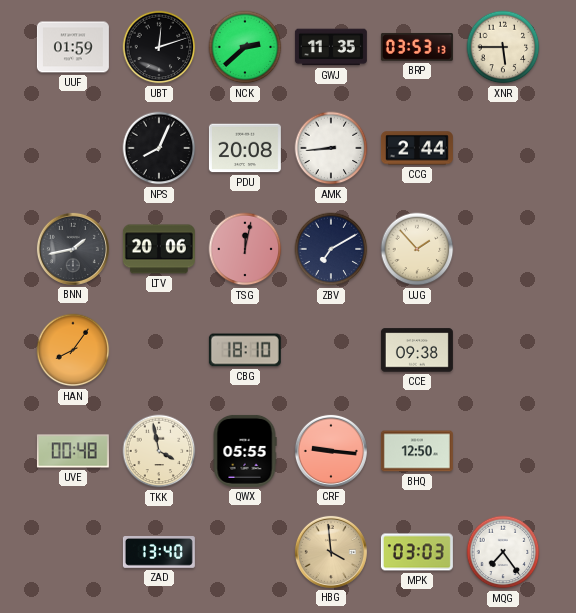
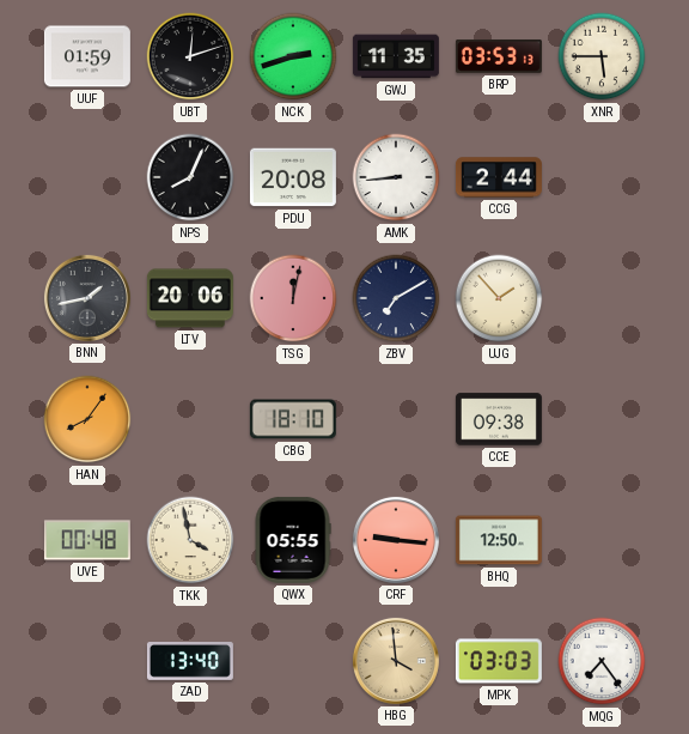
NCK: 2:38 -> 2:42
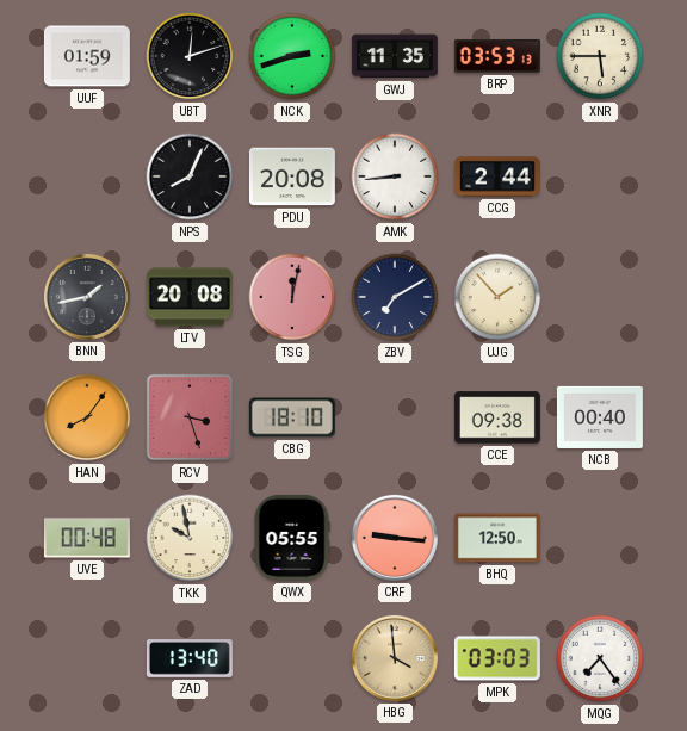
LTV: 20:06 -> 20:08
RCV: none -> 3:27
NCB: none -> 00:40
TKK: 3:58 -> 9:58
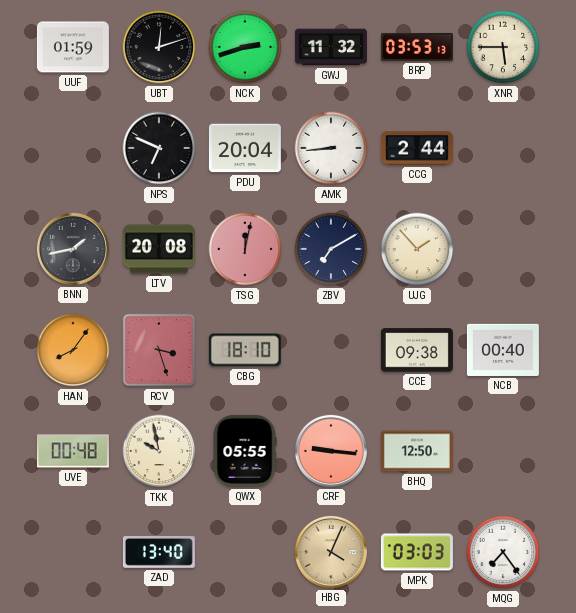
GWJ: 11:35 -> 11:32
NPS: 8:04 -> 6:49
PDU: 20:08 -> 20:04
HBG: 3:59 -> 4:04
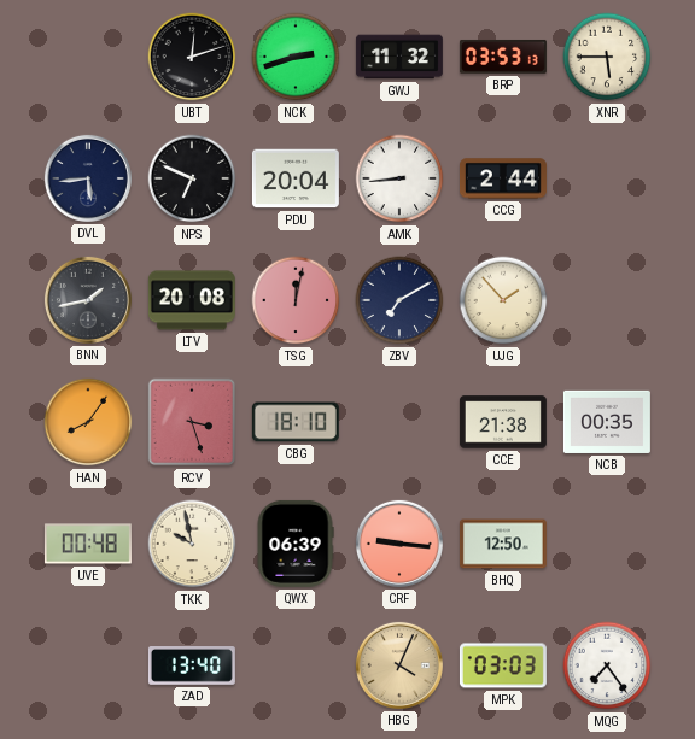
UUF: 01:59 -> none
DVL: none -> 5:44
CCE: 09:38 -> 21:38
NCB: 00:40 -> 00:35
QWX: 05:55 -> 06:39
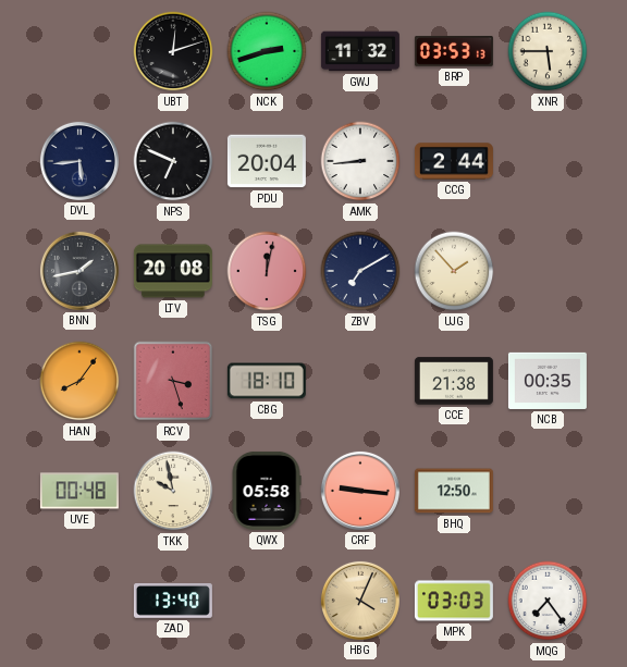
QWX: 06:39 -> 05:58
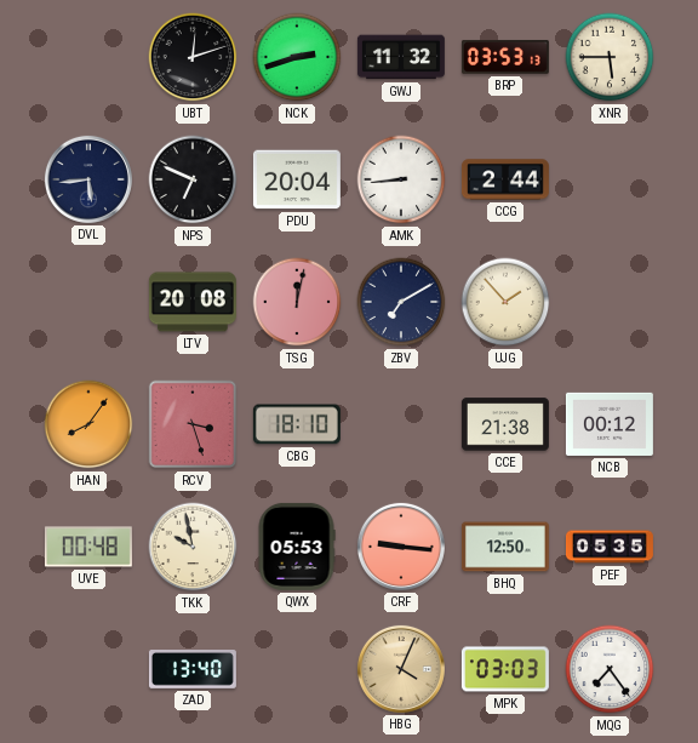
BNN: 1:43 -> none
NCB: 00:35 -> 00:12
QWX: 05:58 -> 05:53
PEF: none -> 05:35
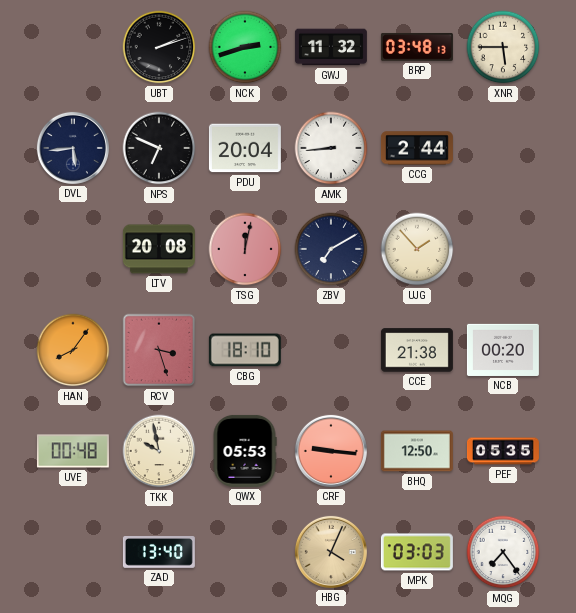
UBT: 12:12 -> 2:12
BRP: 03:53 -> 03:48
NCB: 00:12 -> 00:20
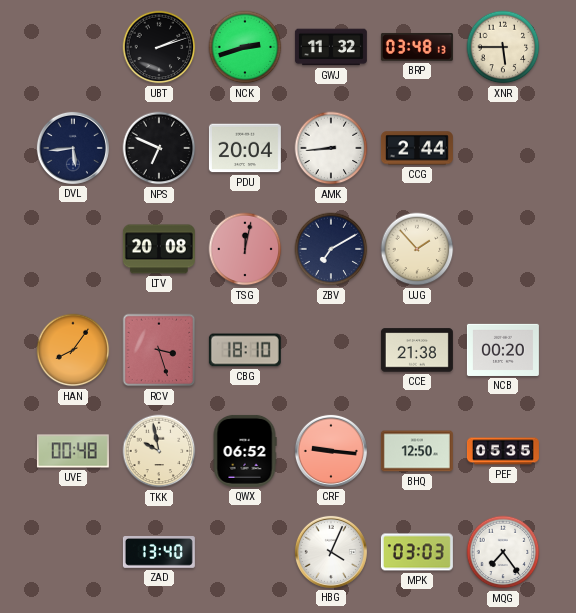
QWX: 05:53 -> 06:52
HBG dial: champagne -> white
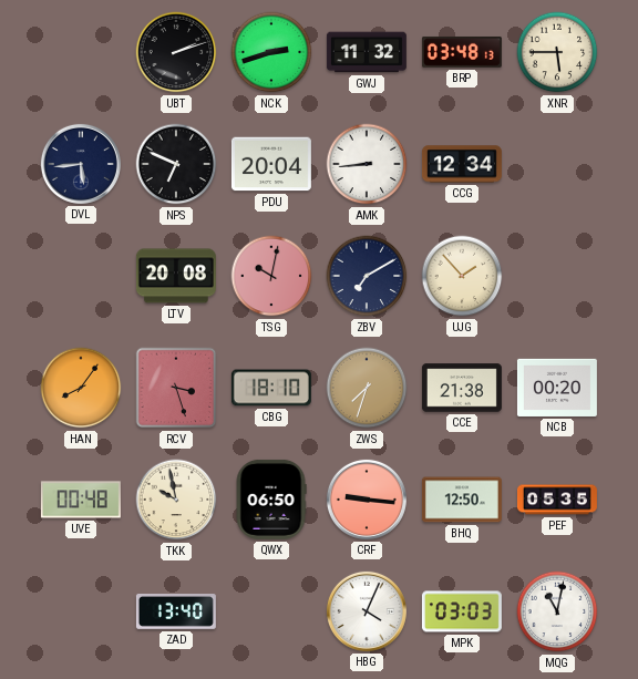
CCG: 2:44 -> 12:34
TSG: 12:02 -> 10:02
ZWS: none -> 7:33
QWX: 06:52 -> 06:50
MQG: 7:24 -> 11:02
